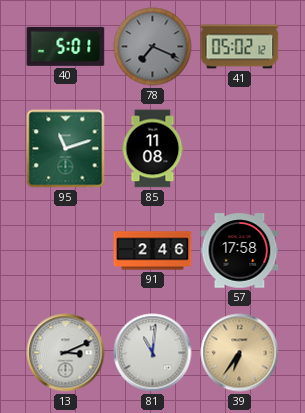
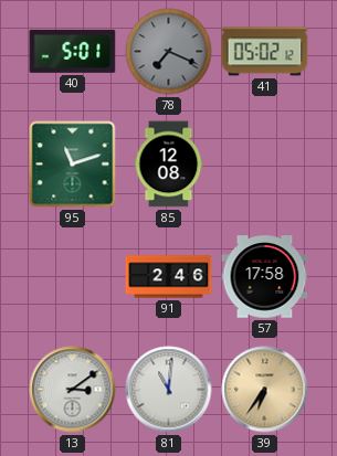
85: 11:08 -> 12:08
13: 3:11 -> 3:09
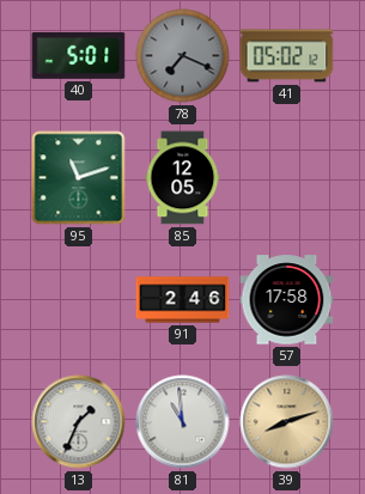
85: 12:08 -> 12:05
13: 3:09 -> 1:34
81: 11:01 -> 10:59
39: 6:36 -> 8:12
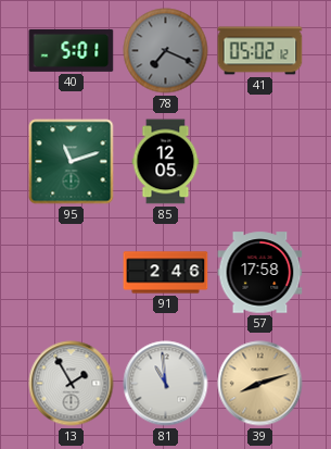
13: 1:34 -> 1:55
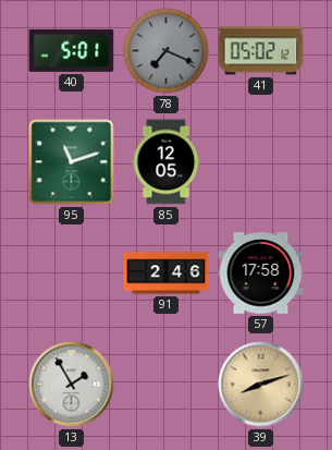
81: 10:59 -> none
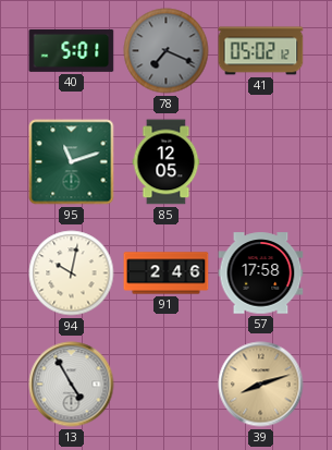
94: none -> 10:02
13: 1:55 -> 4:55
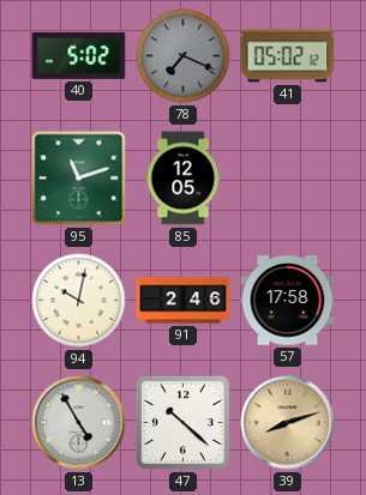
40: 5:01 -> 5:02
47: none -> 10:22
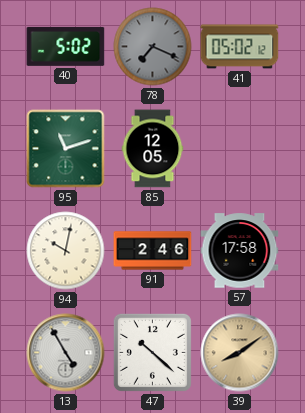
39: 8:12 -> 8:09
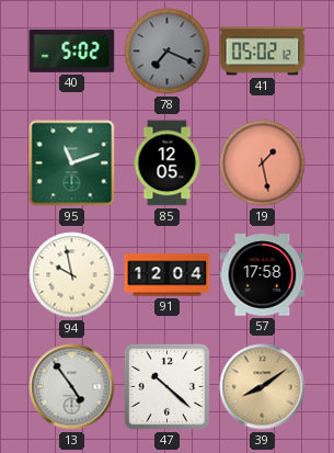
19: none -> 1:28
94: 10:02 -> 9:58
91: 2:46 -> 12:04
13: 4:55 -> 4:54
